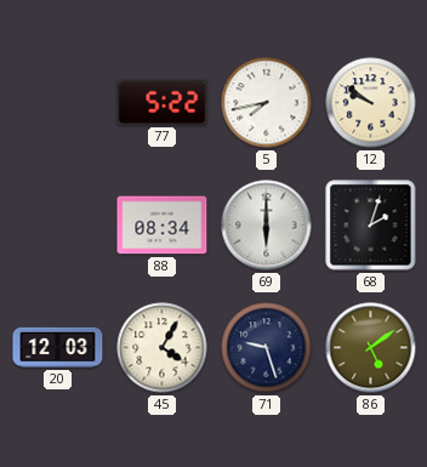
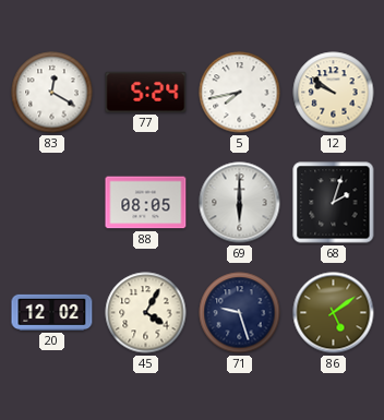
83: none -> 12:20
77: 5:22 -> 5:24
88: 08:34 -> 08:05
20: 12:03 -> 12:02
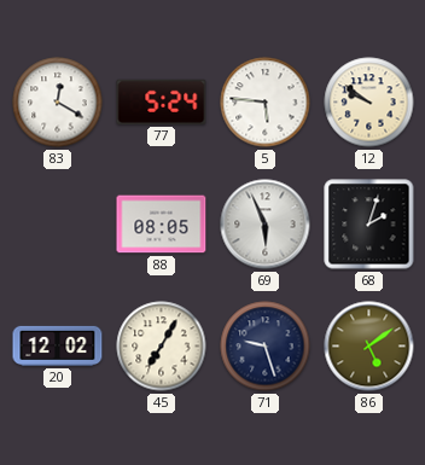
5: 7:43 -> 5:46
69: 6:00 -> 5:56
45: 4:05 -> 7:05
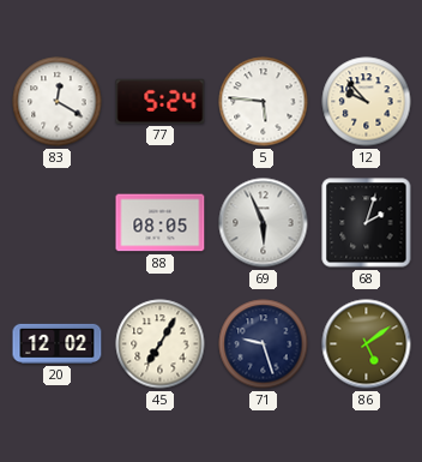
12: 9:51 -> 9:53
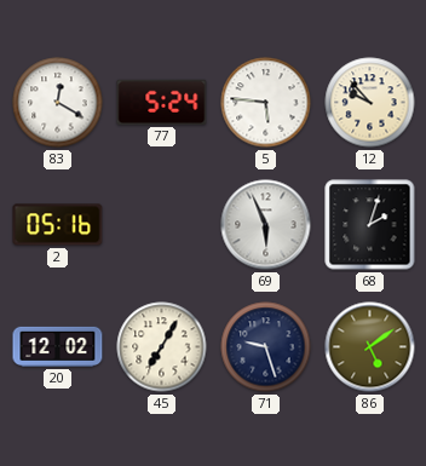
2: none -> 05:16
88: 08:05 -> none
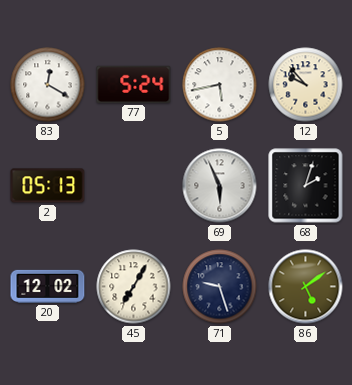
5: 5:46 -> 5:43
2: 05:16 -> 05:13
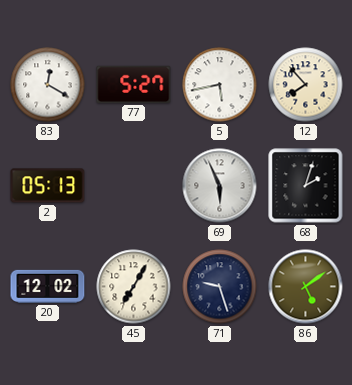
77: 5:24 -> 5:27
12: 9:53 -> 7:53
